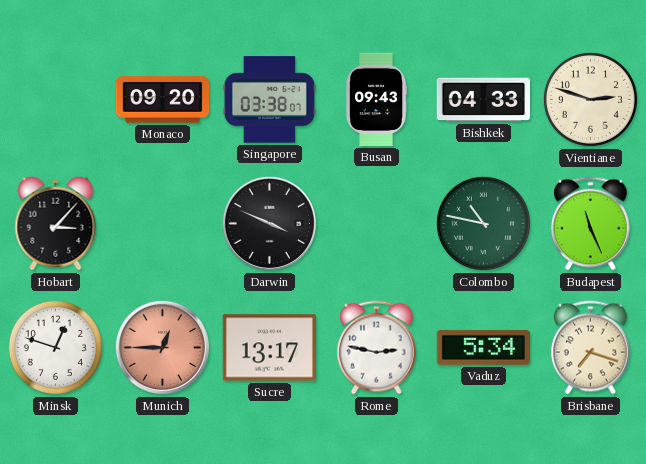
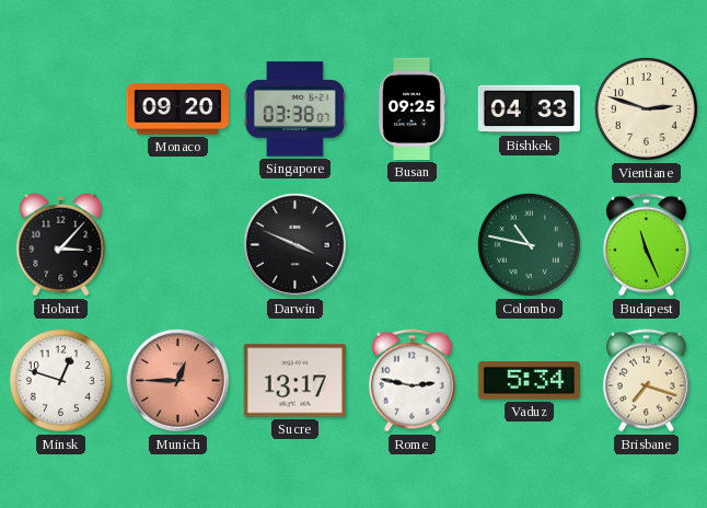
Busan: 09:43 -> 09:25
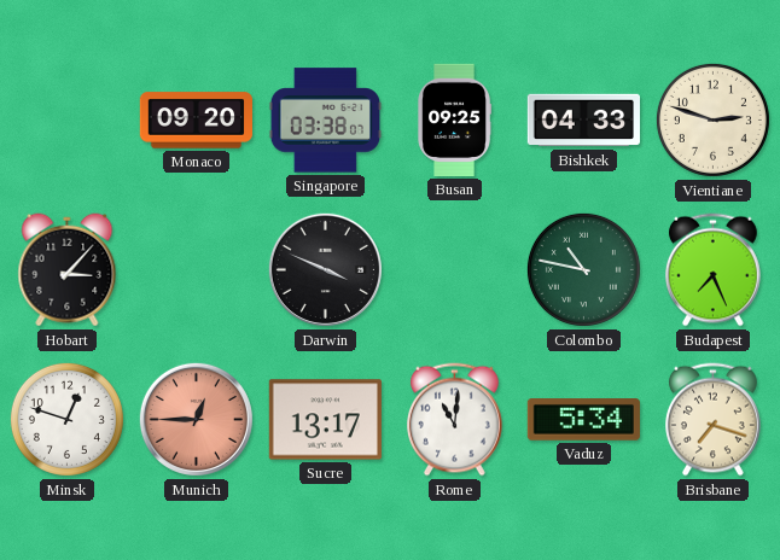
Budapest: 11:26 -> 7:26
Rome: 2:47 -> 11:01
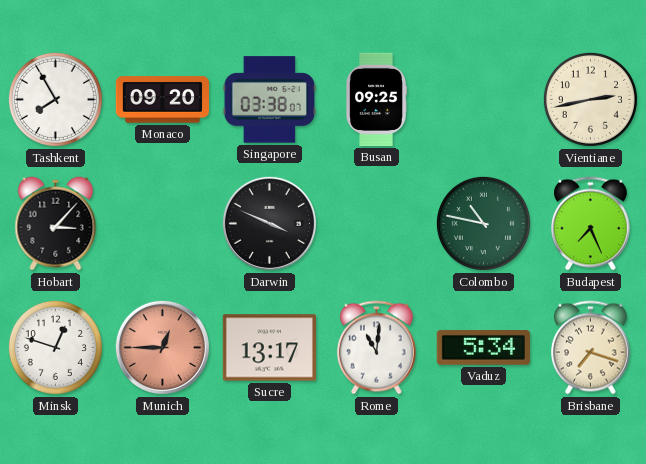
Tashkent: none -> 7:55
Bishkek: 04:33 -> none
Vientiane: 2:48 -> 2:43
